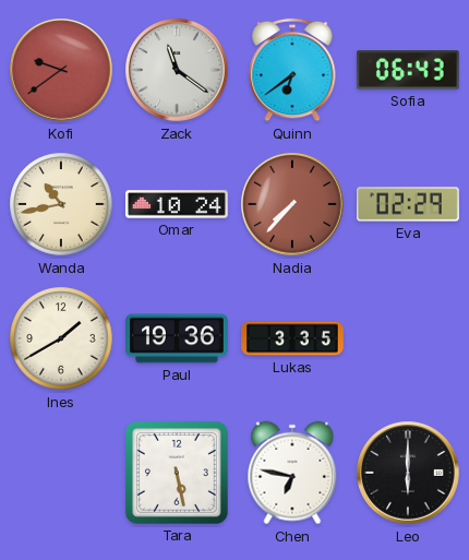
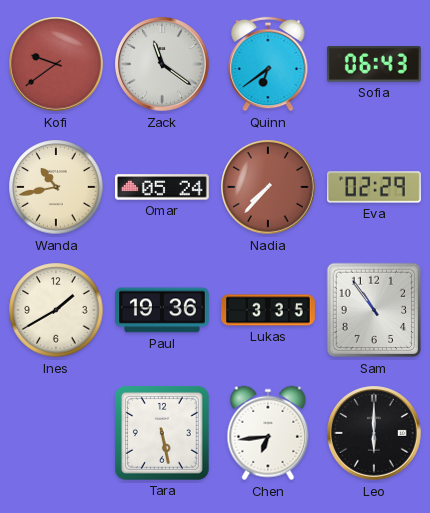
Omar: 10:24 -> 05:24
Sam: none -> 10:54
Chen: 6:47 -> 6:44
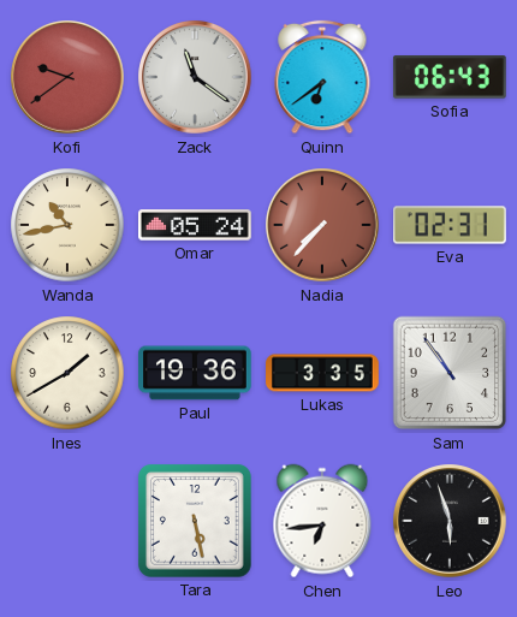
Eva: 02:29 -> 02:31
Leo: 6:00 -> 5:57
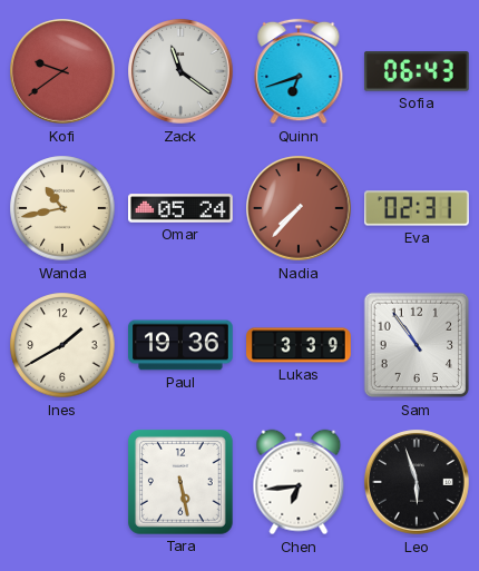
Quinn: 6:39 -> 6:42
Lukas: 3:35 -> 3:39
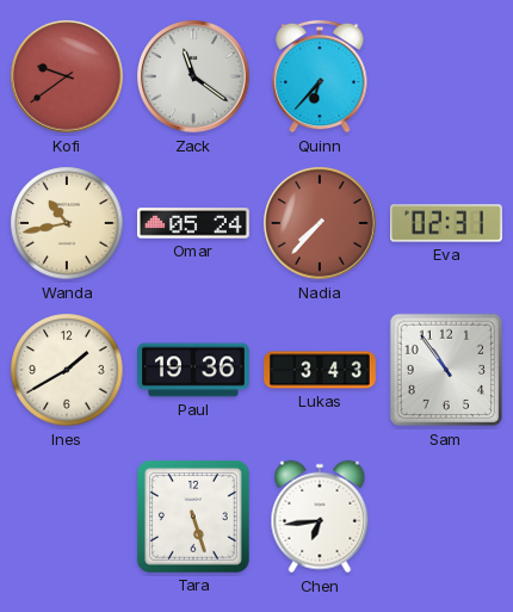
Quinn: 6:42 -> 6:37
Sofia: 06:43 -> none
Lukas: 3:39 -> 3:43
Tara: 5:28 -> 5:27
Leo: 5:57 -> none
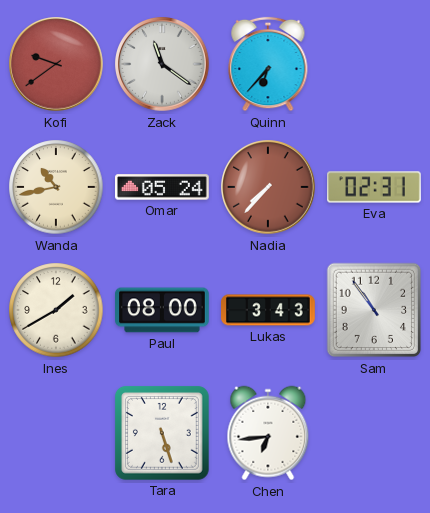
Paul: 19:36 -> 08:00
